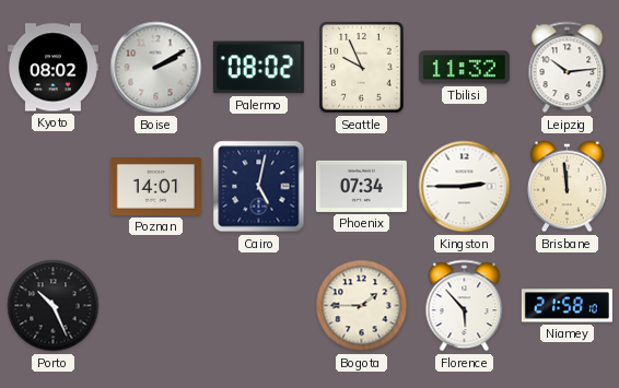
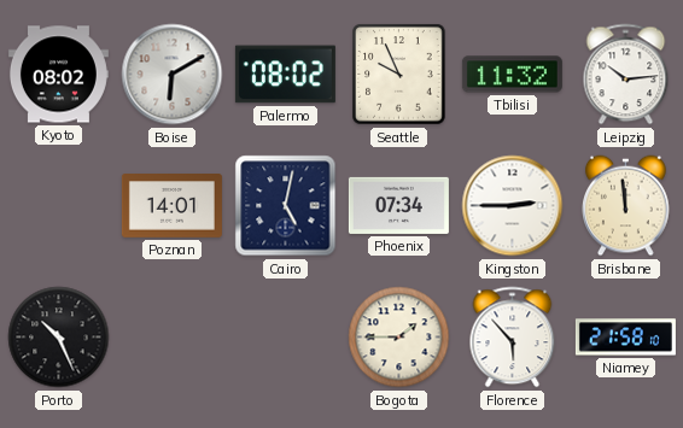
Boise: 2:10 -> 6:10
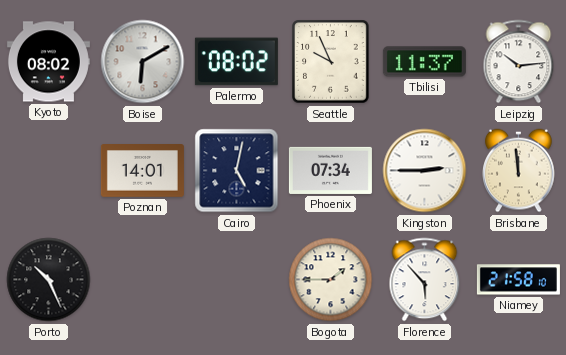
Tbilisi: 11:32 -> 11:37
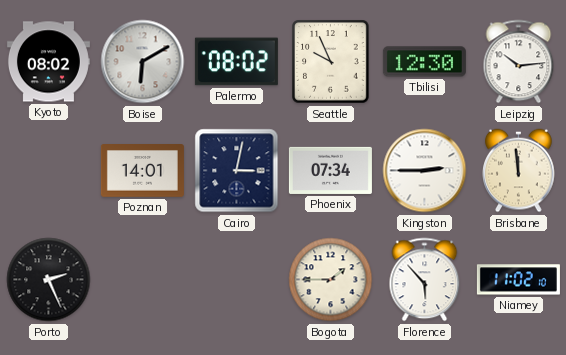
Tbilisi: 11:37 -> 12:30
Cairo: 5:02 -> 3:02
Porto: 10:26 -> 2:26
Niamey: 21:58 -> 11:02
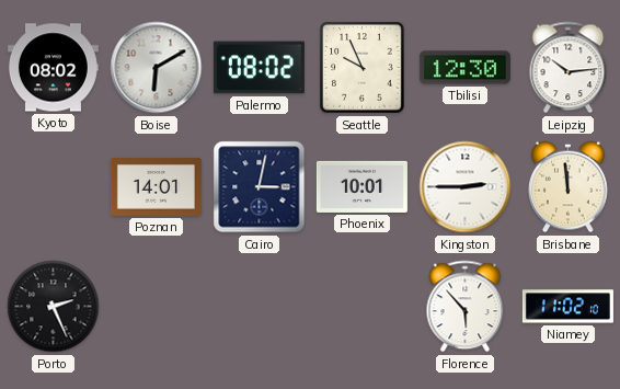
Phoenix: 07:34 -> 10:01
Bogota: 1:45 -> none
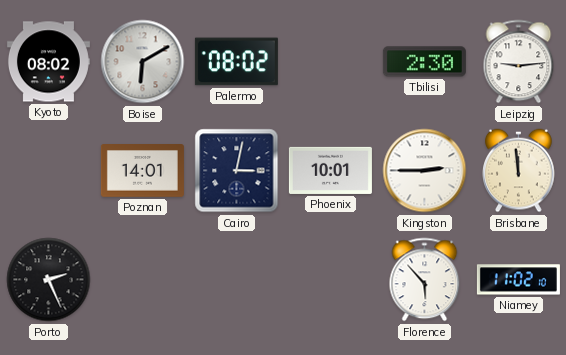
Seattle: 9:56 -> none
Tbilisi: 12:30 -> 2:30
Leipzig: 10:14 -> 9:14
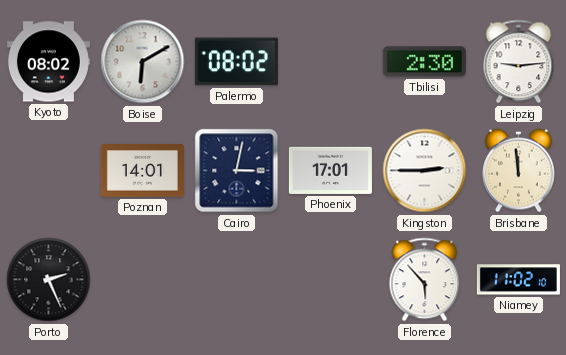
Phoenix: 10:01 -> 17:01
